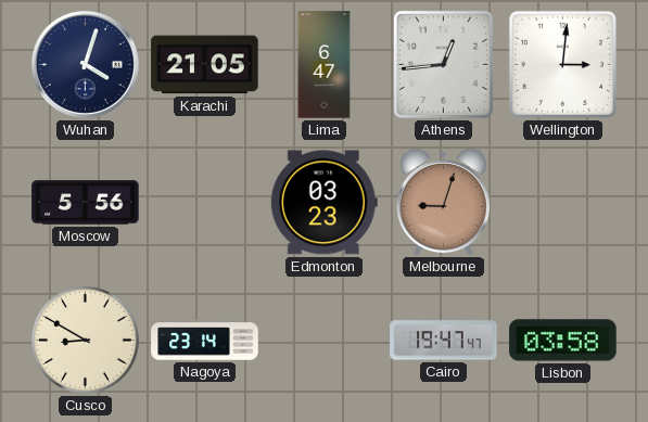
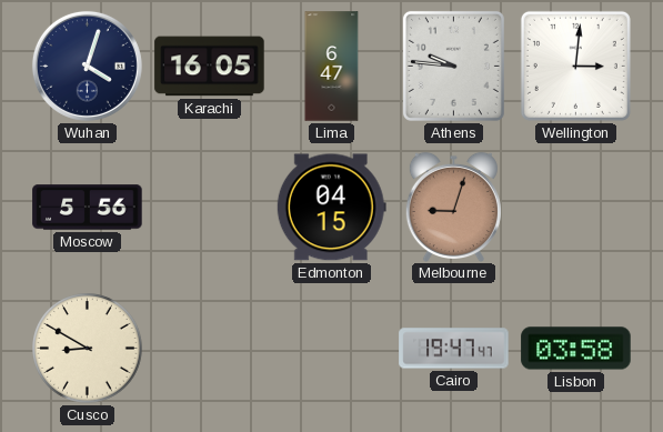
Karachi: 21:05 -> 16:05
Athens: 12:44 -> 9:46
Edmonton: 03:23 -> 04:15
Nagoya: 23:14 -> none
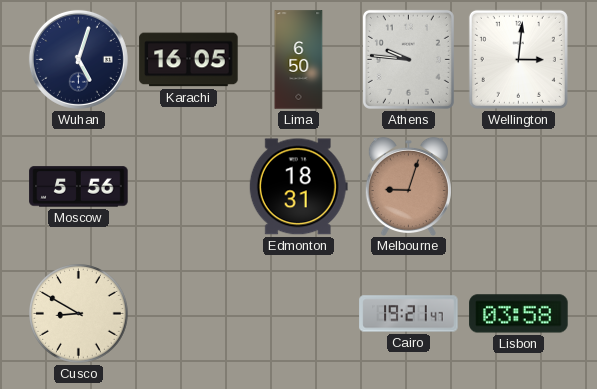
Wuhan: 4:03 -> 5:03
Lima: 6:47 -> 6:50
Edmonton: 04:15 -> 18:31
Cairo: 19:47 -> 19:21
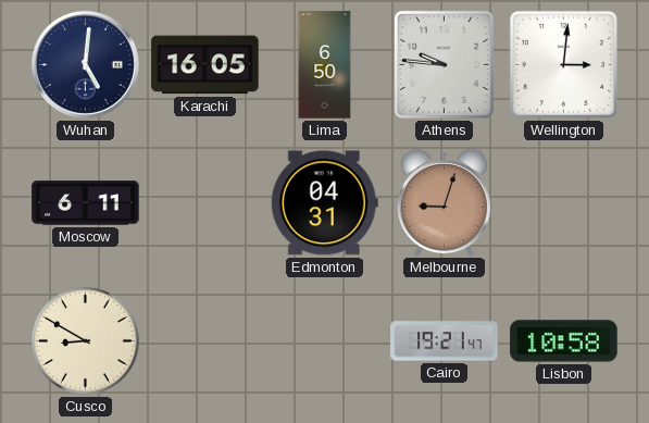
Wuhan: 5:03 -> 5:01
Moscow: 5:56 -> 6:11
Edmonton: 18:31 -> 04:31
Lisbon: 03:58 -> 10:58
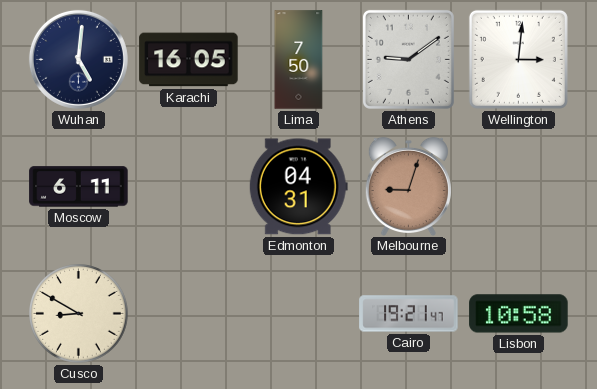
Lima: 6:50 -> 7:50
Athens: 9:46 -> 9:09
